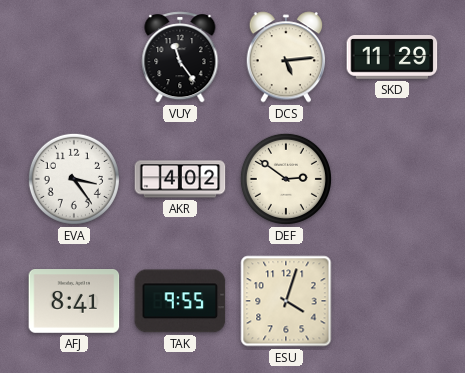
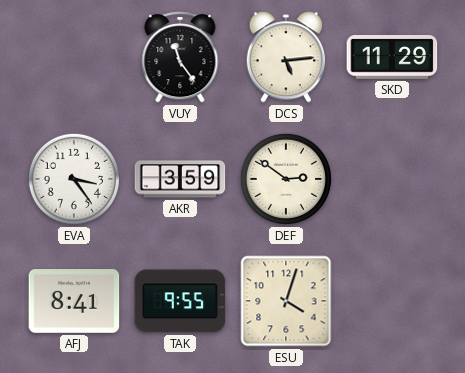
AKR: 4:02 -> 3:59
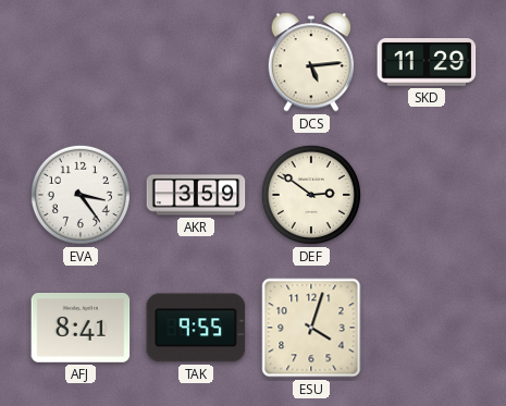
VUY: 11:24 -> none
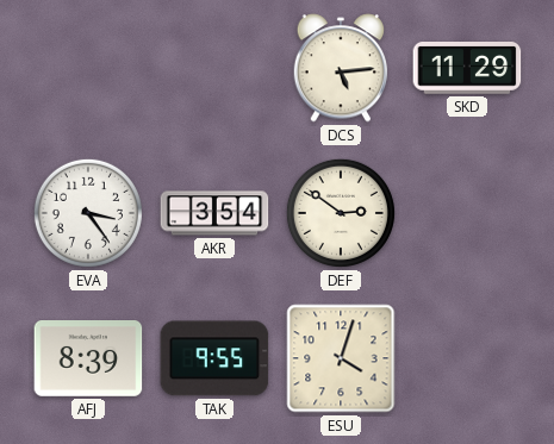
AKR: 3:59 -> 3:54
AFJ: 8:41 -> 8:39
